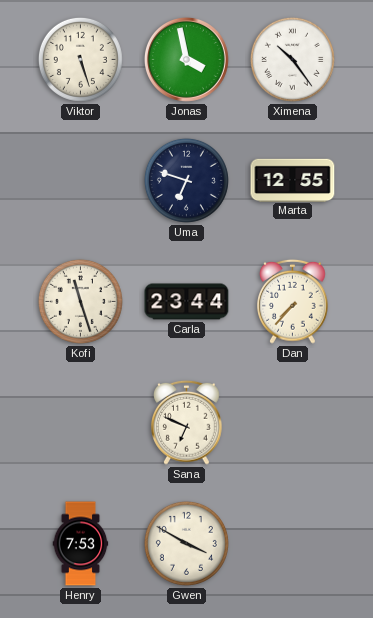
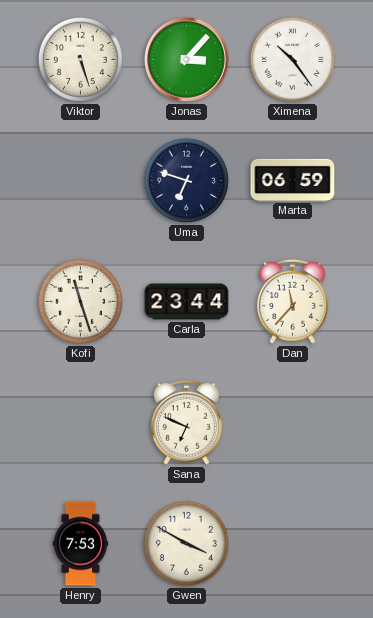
Jonas: 3:58 -> 3:07
Marta: 12:55 -> 06:59
Dan: 7:37 -> 11:37
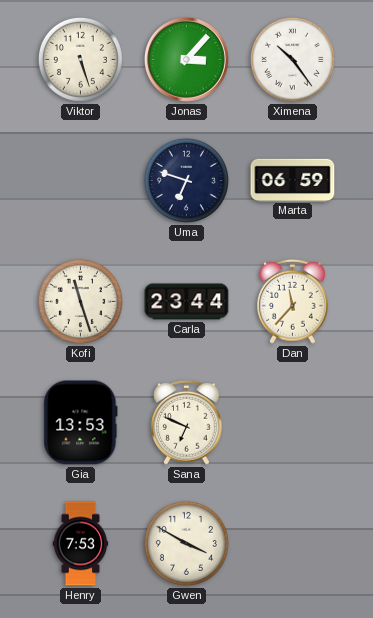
Gia: none -> 13:53
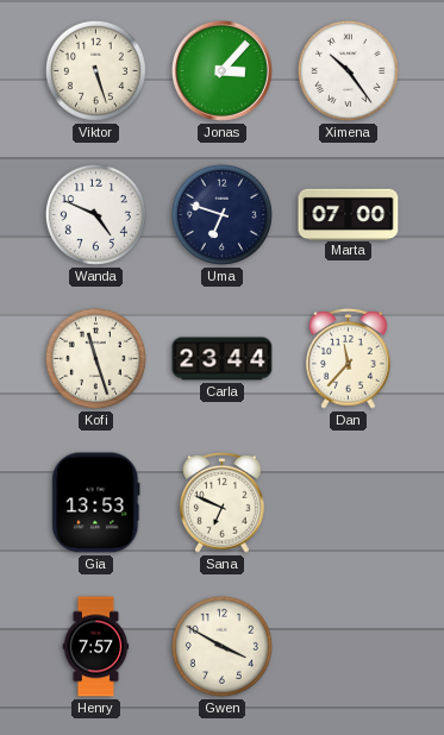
Wanda: none -> 4:49
Marta: 06:59 -> 07:00
Henry: 7:53 -> 7:57
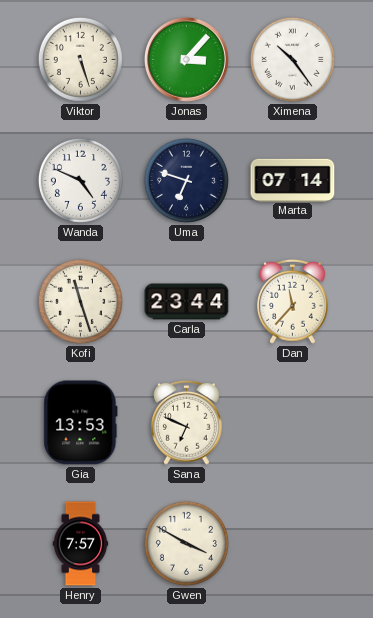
Marta: 07:00 -> 07:14
